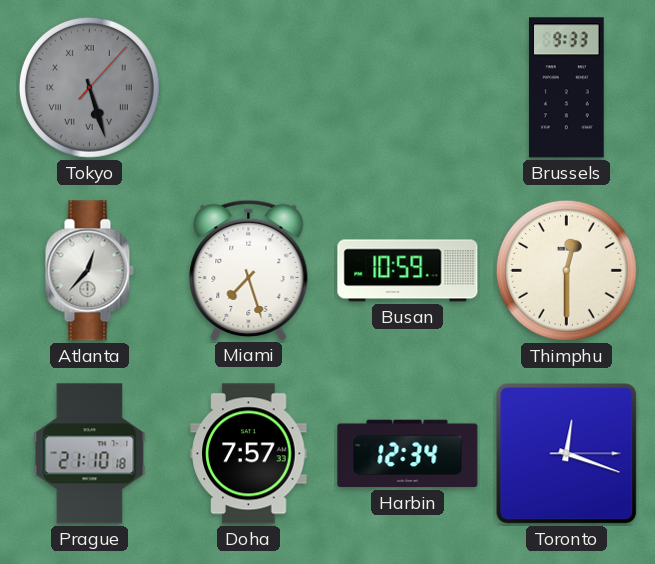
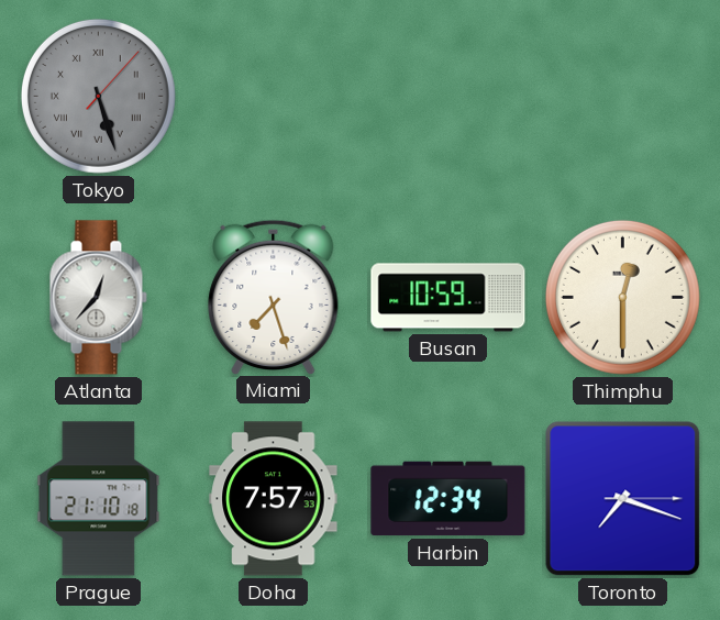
Brussels: 9:33 -> none
Toronto: 12:18 -> 7:18
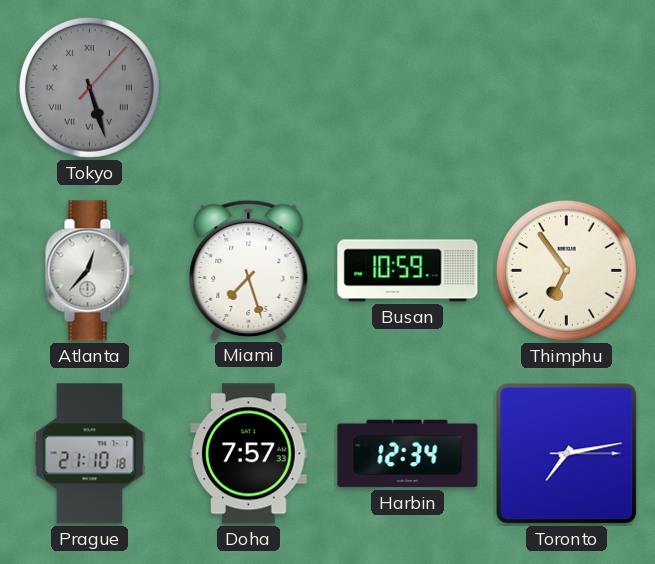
Thimphu: 12:30 -> 6:54
Toronto: 7:18 -> 7:13
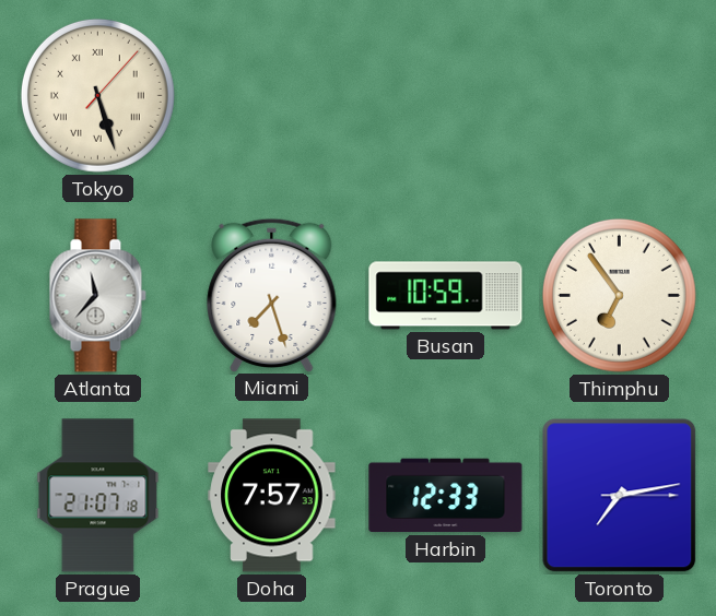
Tokyo dial: grey -> cream
Atlanta: 12:37 -> 11:37
Prague: 21:10 -> 21:07
Harbin: 12:34 -> 12:33
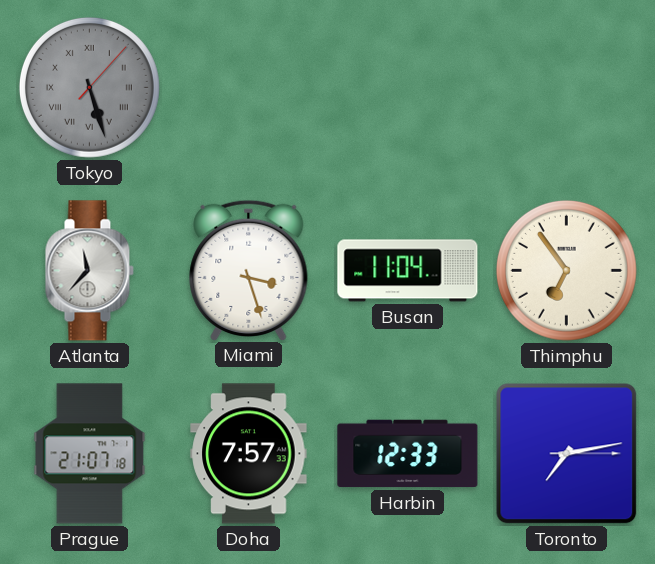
Tokyo dial: cream -> grey
Miami: 7:27 -> 3:27
Busan: 10:59 -> 11:04
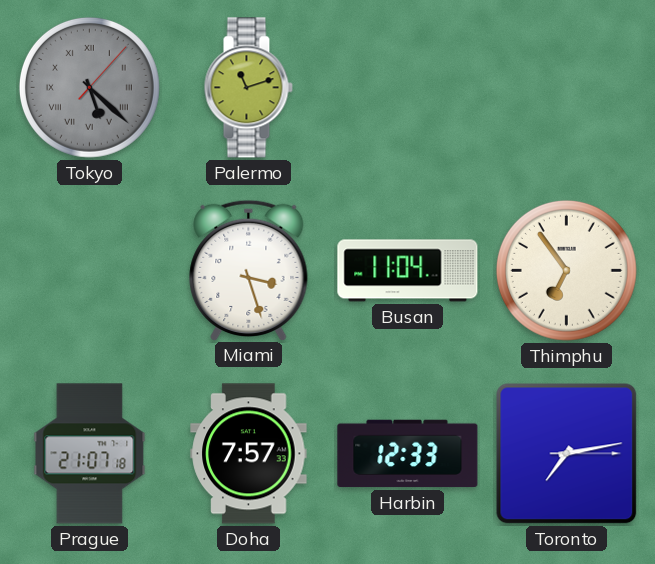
Tokyo: 5:27 -> 5:22
Palermo: none -> 11:12
Atlanta: 11:37 -> none
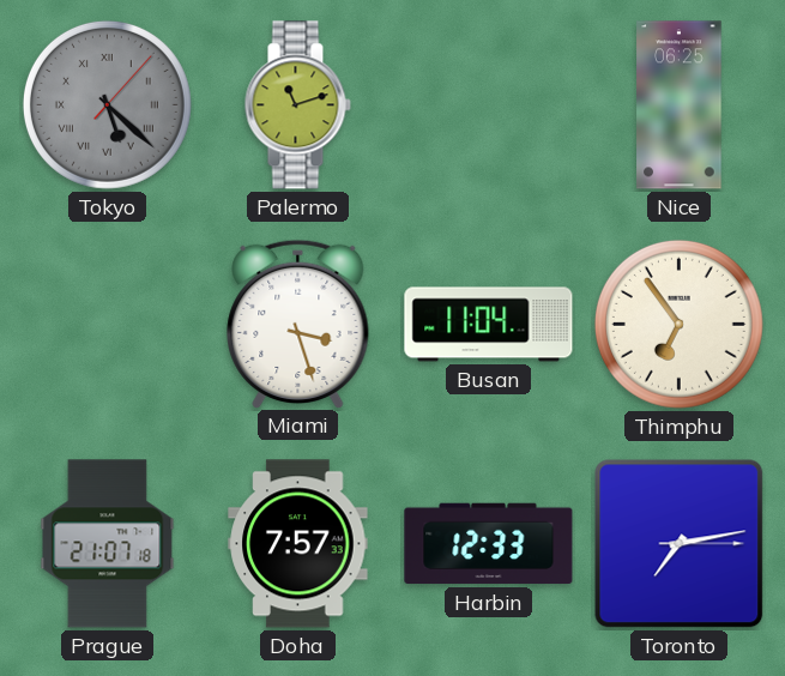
Nice: none -> 06:25
